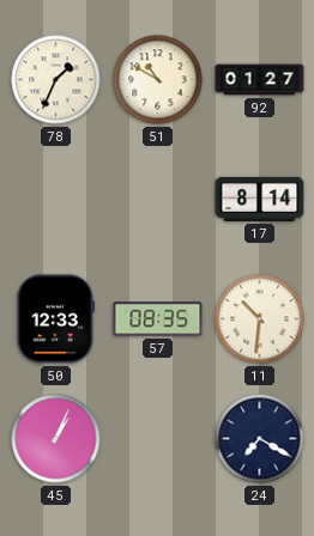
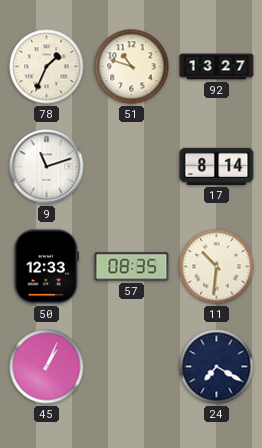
51: 10:50 -> 10:48
92: 01:27 -> 13:27
9: none -> 11:12
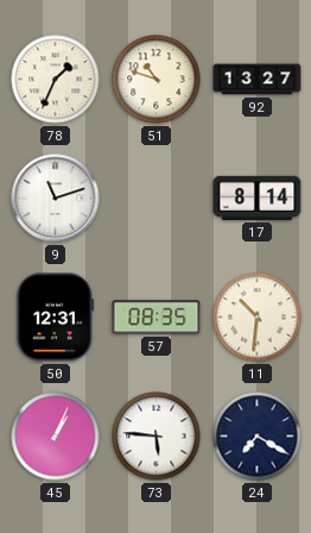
50: 12:33 -> 12:31
73: none -> 5:46
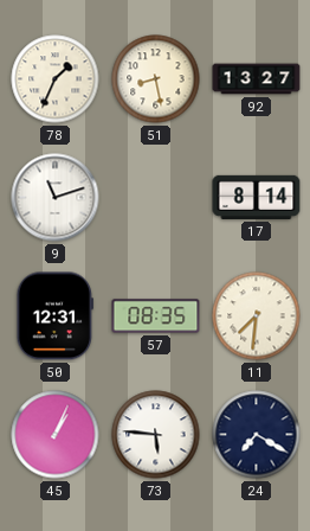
51: 10:48 -> 8:28
11: 10:31 -> 7:31
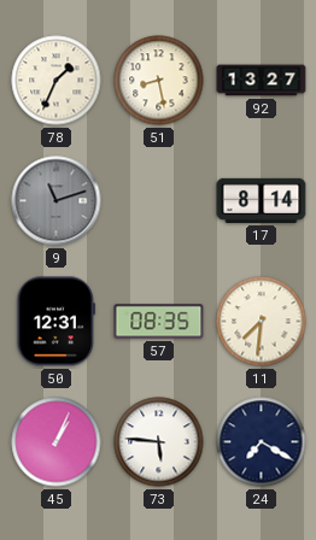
9 dial: white -> grey
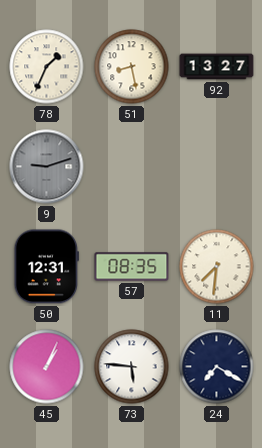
9: 11:12 -> 9:12
17: 8:14 -> none
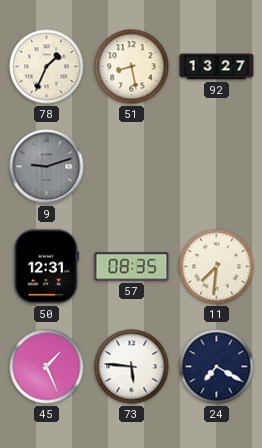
45: 1:04 -> 1:26
